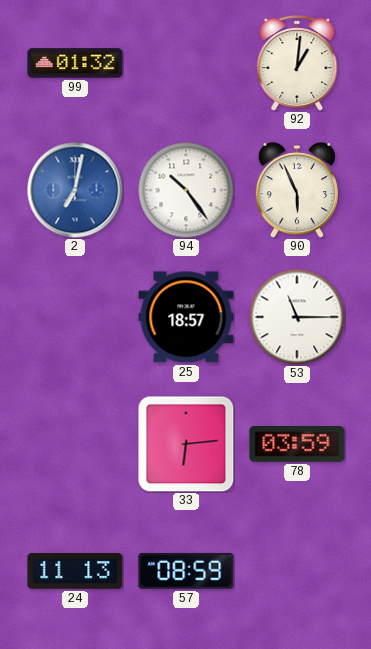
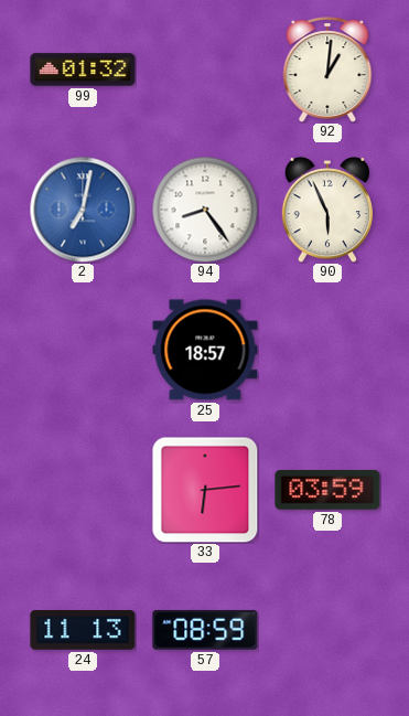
94: 10:24 -> 8:24
53: 11:15 -> none
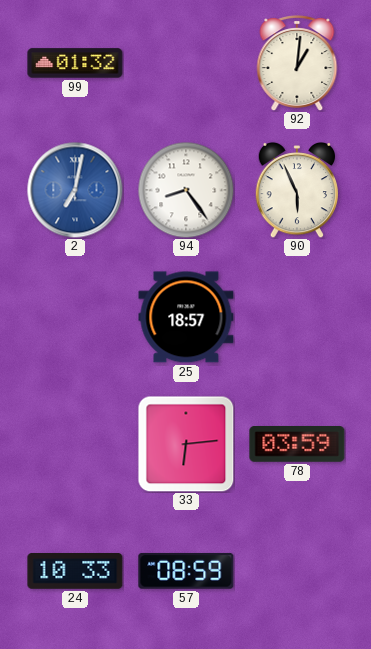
24: 11:13 -> 10:33
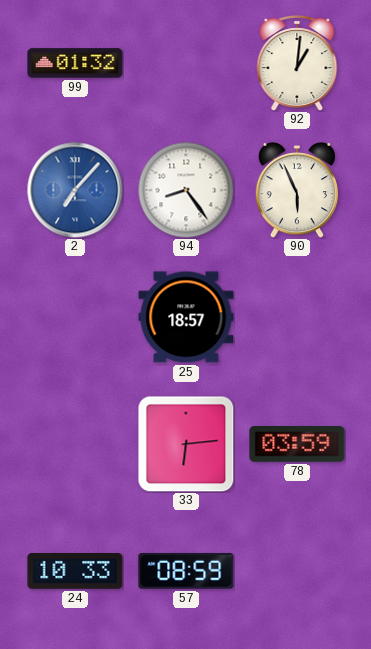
2: 7:02 -> 7:07
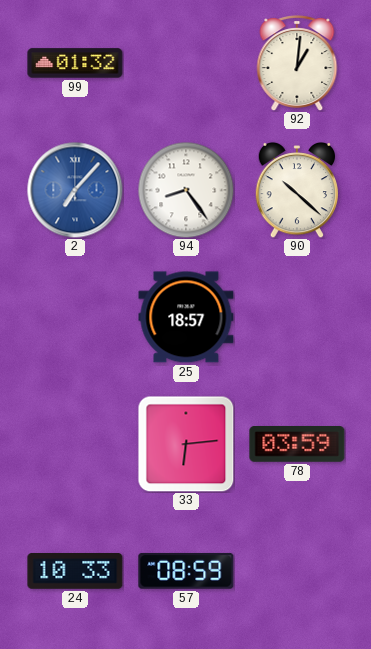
90: 5:56 -> 10:22
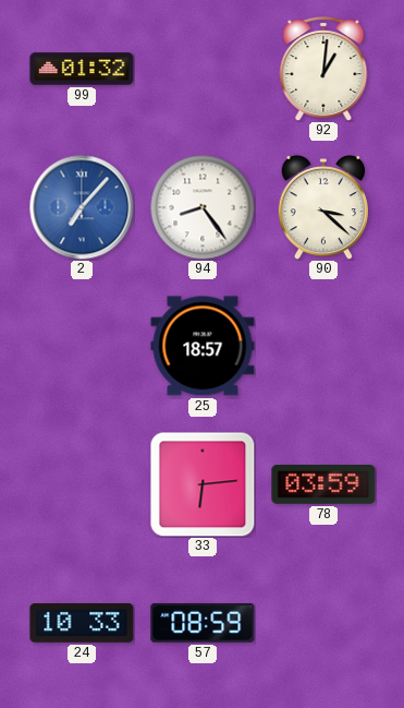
90: 10:22 -> 3:22
